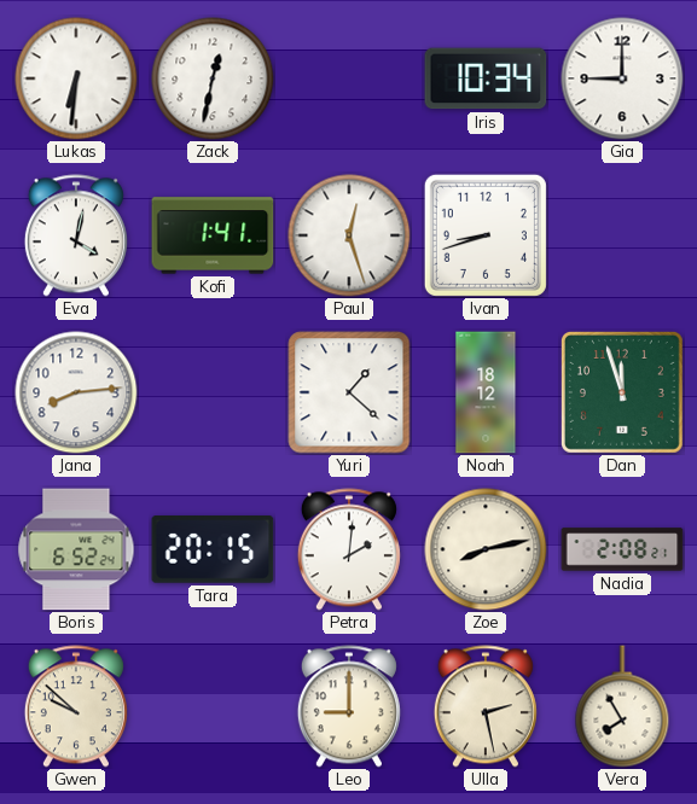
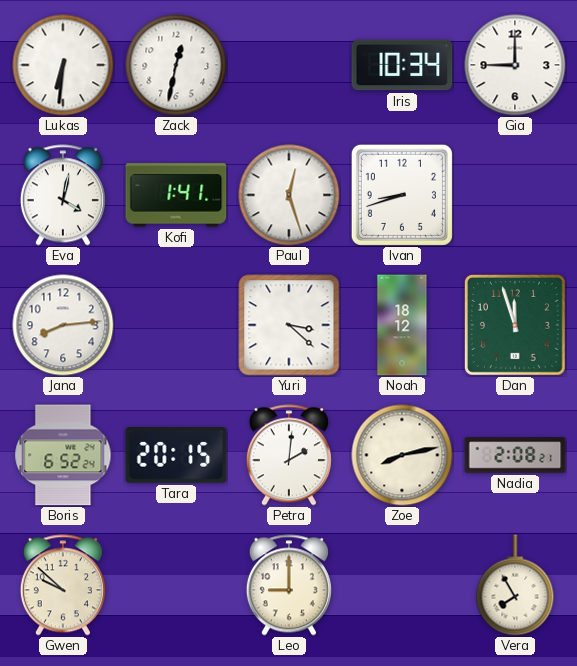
Yuri: 1:22 -> 3:22
Ulla: 2:28 -> none
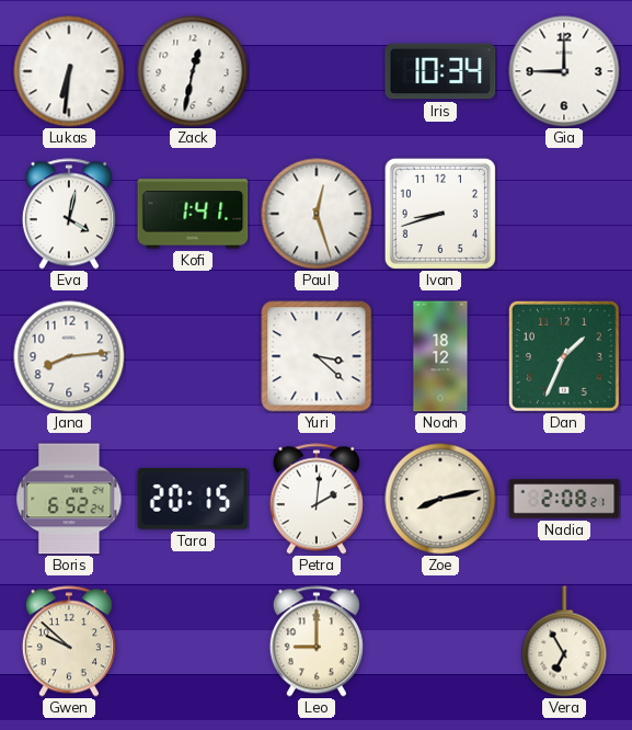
Dan: 11:57 -> 1:34
Vera: 7:55 -> 6:55
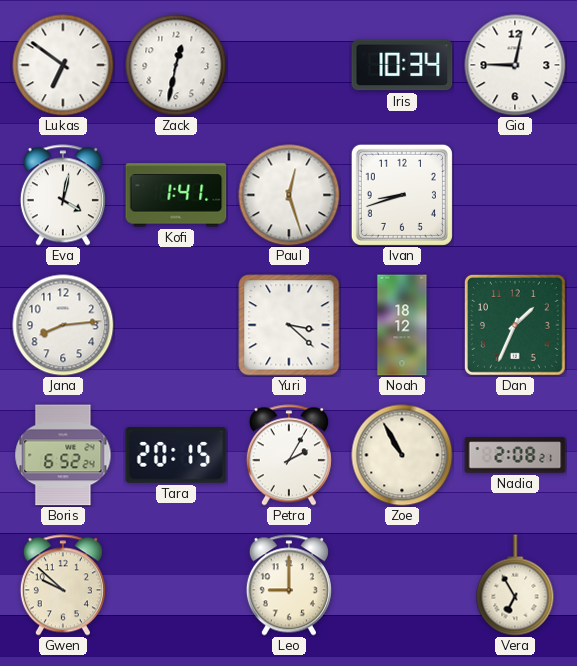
Lukas: 6:31 -> 6:51
Gia: 9:00 -> 9:02
Petra: 2:01 -> 2:05
Zoe: 8:13 -> 10:55
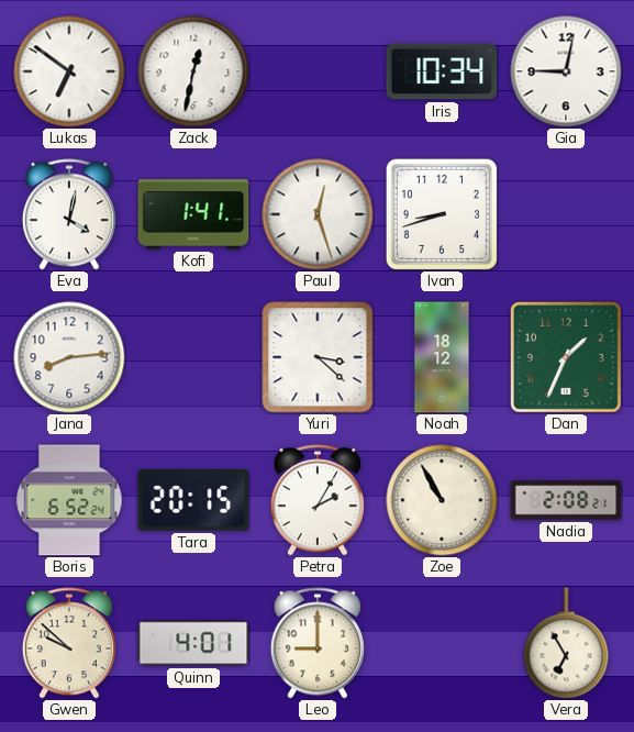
Quinn: none -> 4:01
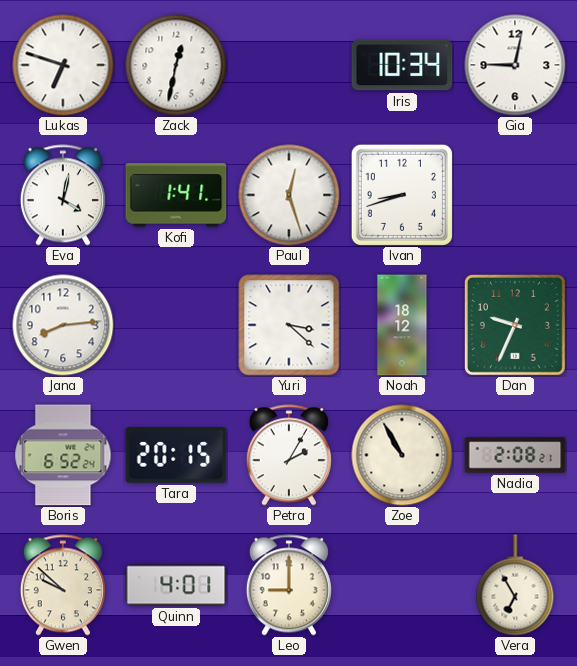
Lukas: 6:51 -> 6:48
Dan: 1:34 -> 9:34
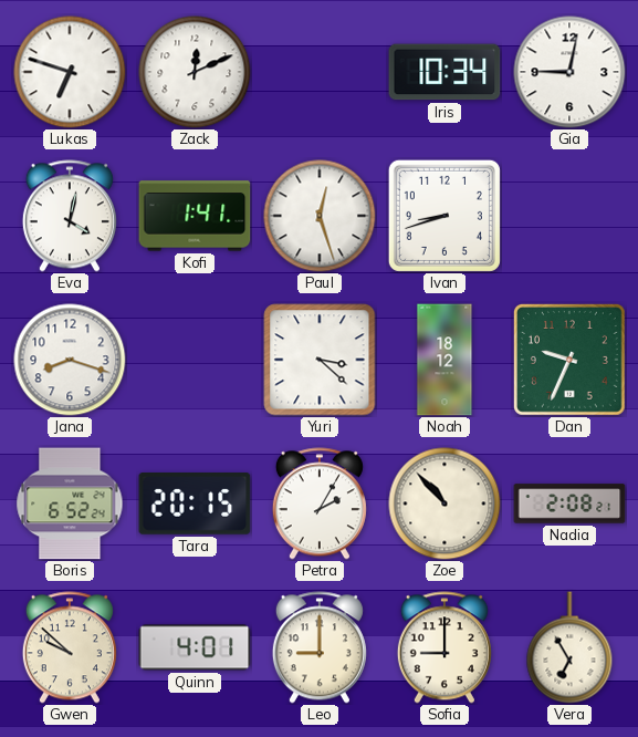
Zack: 12:32 -> 12:11
Jana: 8:14 -> 8:18
Zoe: 10:55 -> 10:53
Sofia: none -> 9:00
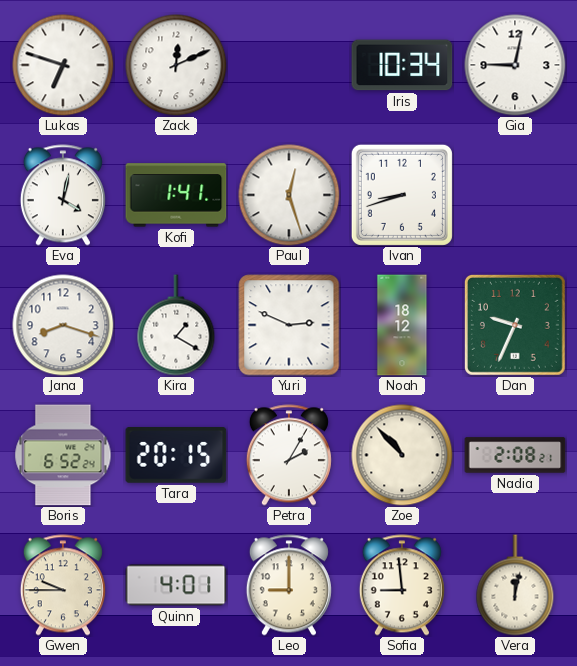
Kira: none -> 1:20
Yuri: 3:22 -> 2:49
Gwen: 9:52 -> 9:45
Sofia: 9:00 -> 8:59
Vera: 6:55 -> 12:02
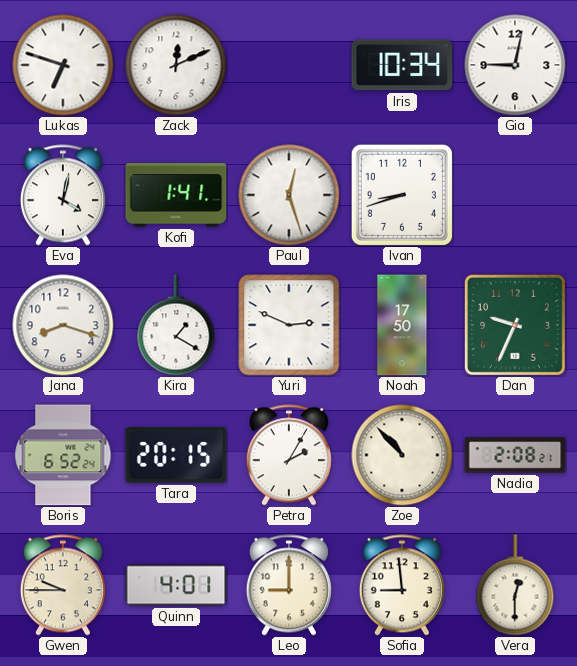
Noah: 18:12 -> 17:50
Vera: 12:02 -> 12:30
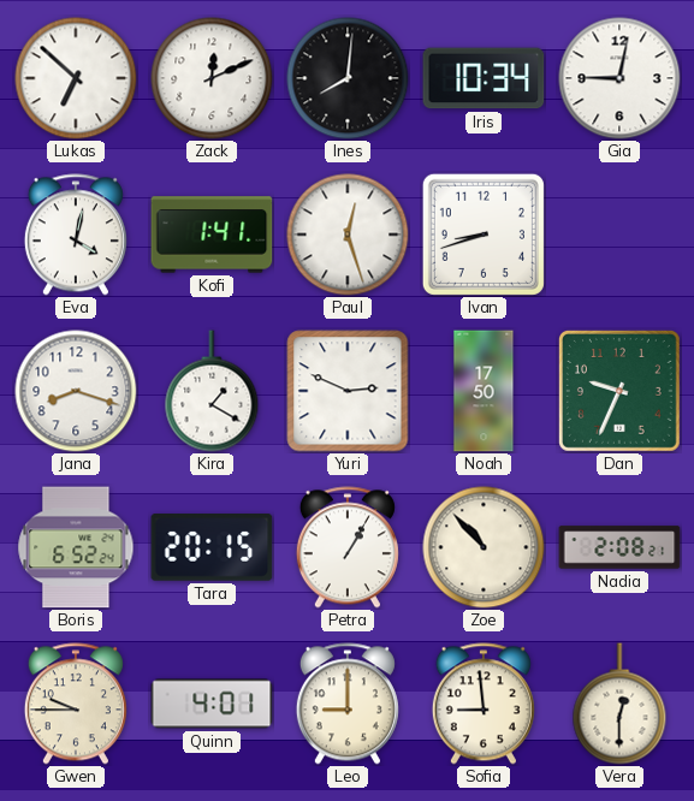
Lukas: 6:48 -> 6:52
Ines: none -> 8:01
Petra: 2:05 -> 1:05
